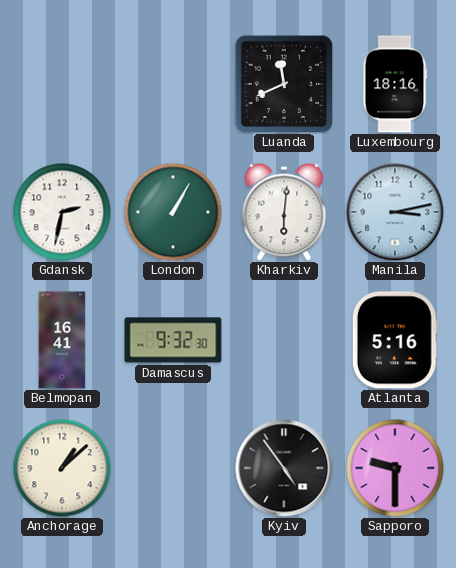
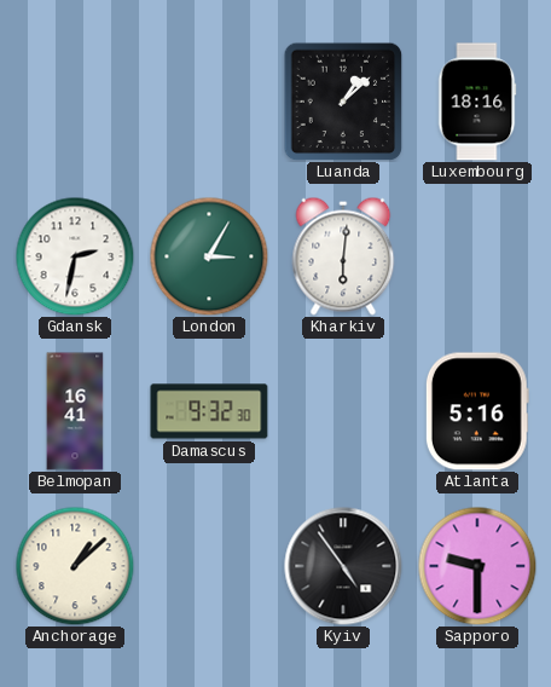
Luanda: 11:41 -> 1:08
London: 1:05 -> 3:05
Manila: 3:13 -> none
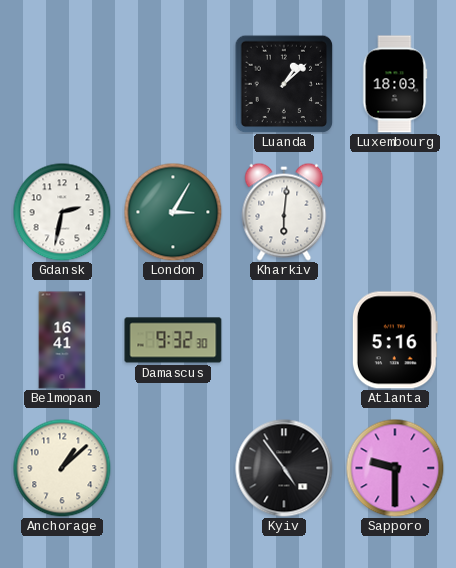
Luxembourg: 18:16 -> 18:03
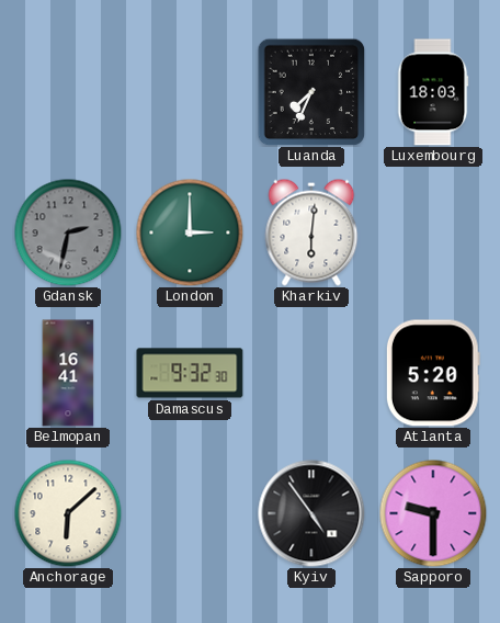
Luanda: 1:08 -> 7:34
Gdansk dial: white -> grey
London: 3:05 -> 3:00
Atlanta: 5:16 -> 5:20
Anchorage: 1:08 -> 6:08
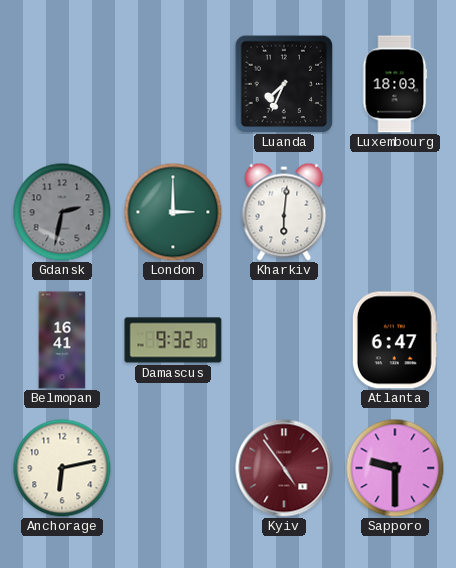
Atlanta: 5:20 -> 6:47
Anchorage: 6:08 -> 6:13
Kyiv dial: black -> burgundy
